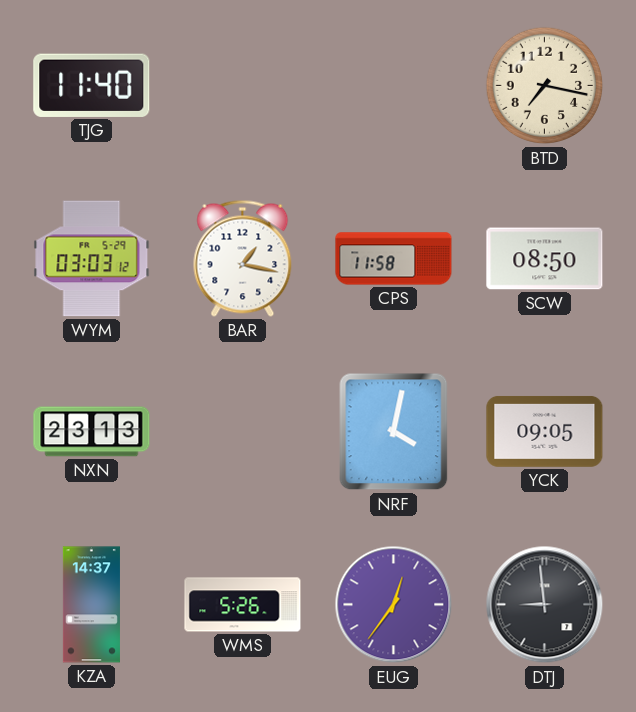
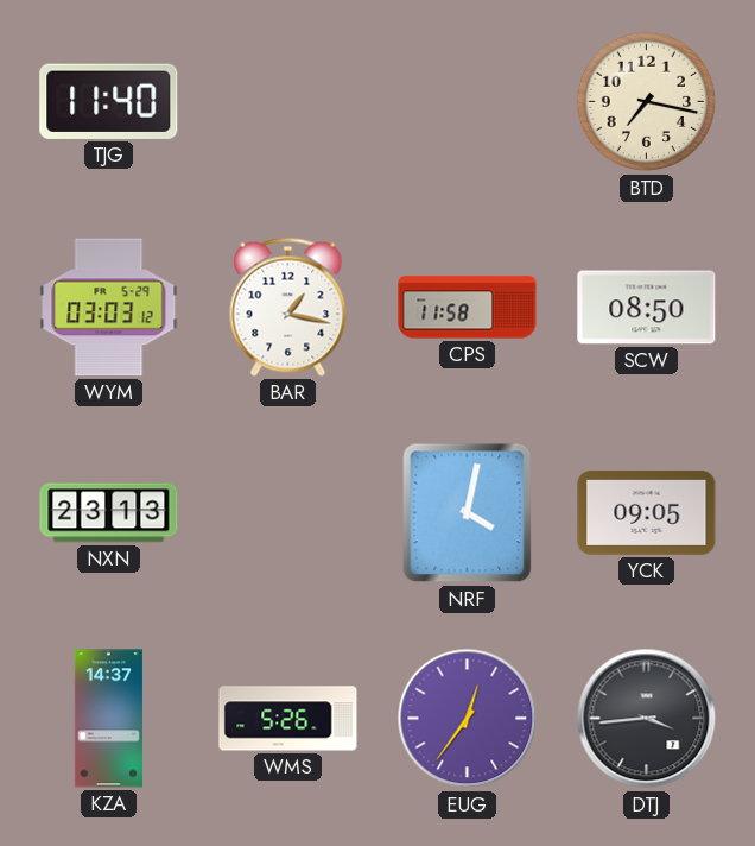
DTJ: 8:59 -> 3:44
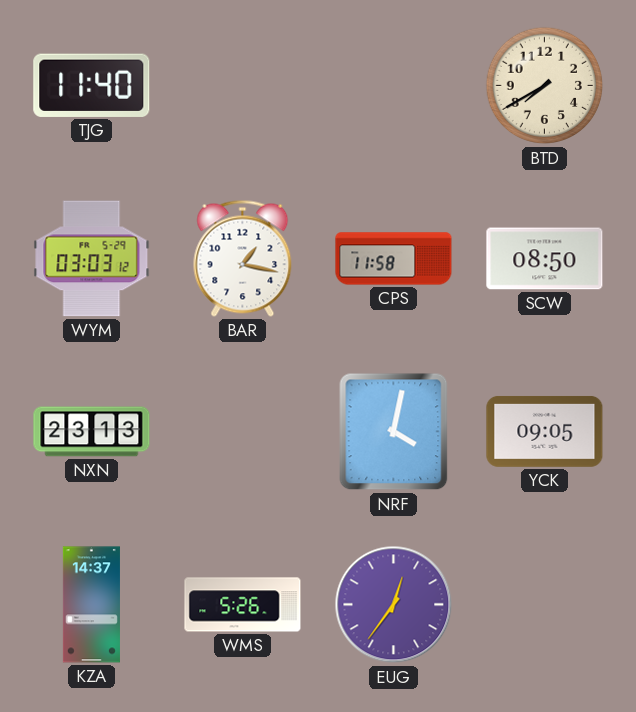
BTD: 7:17 -> 7:40
DTJ: 3:44 -> none
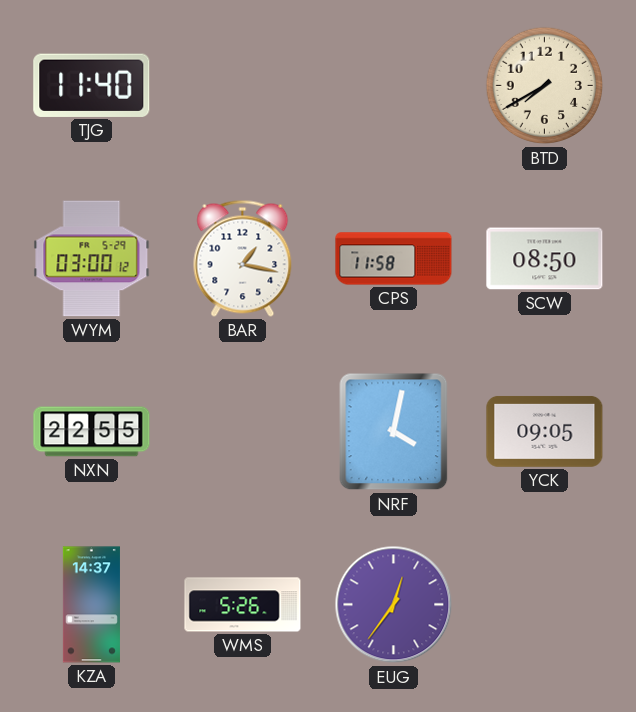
WYM: 03:03 -> 03:00
NXN: 23:13 -> 22:55
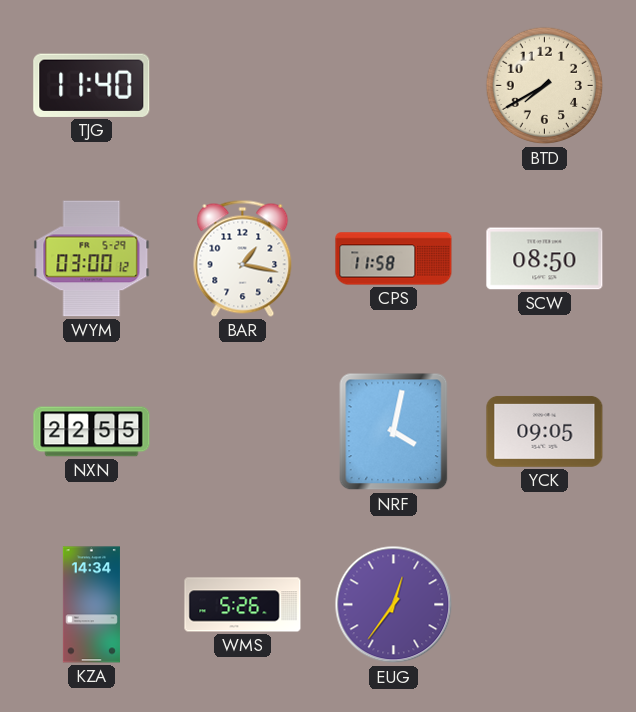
KZA: 14:37 -> 14:34
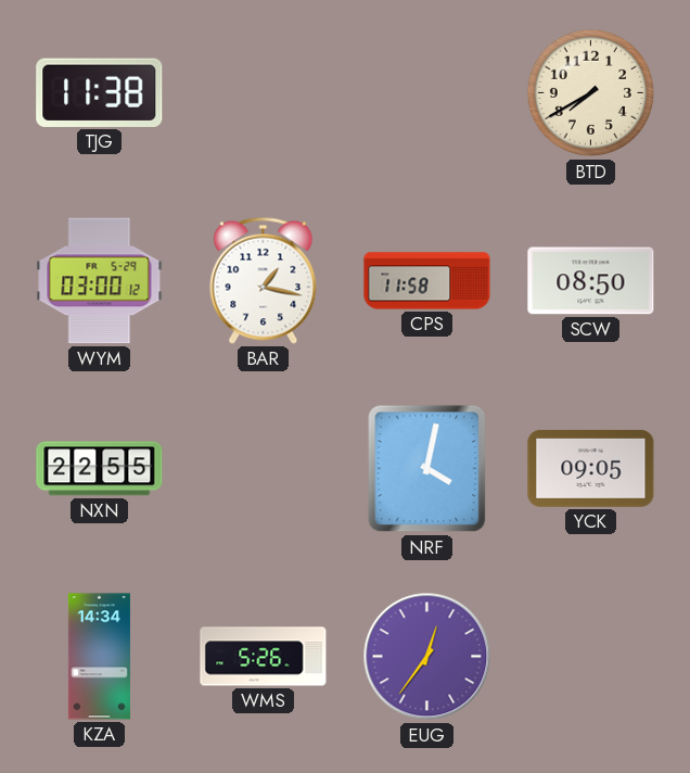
TJG: 11:40 -> 11:38
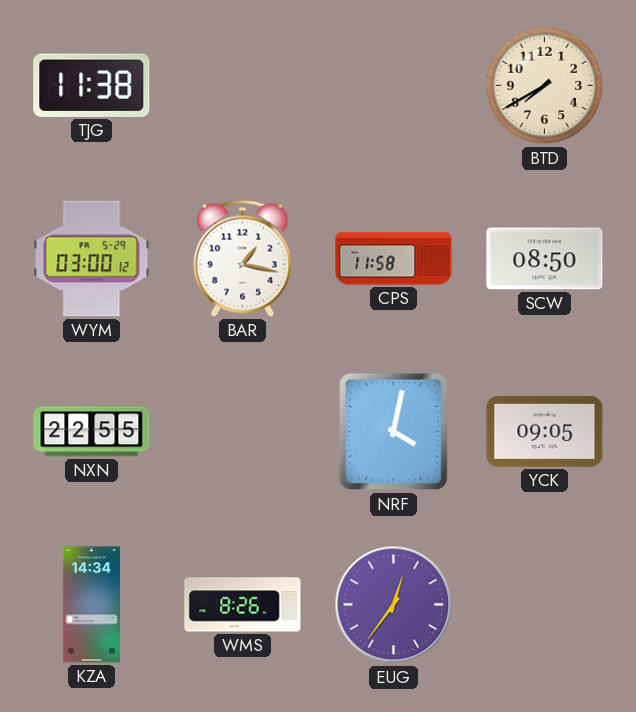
WMS: 5:26 -> 8:26
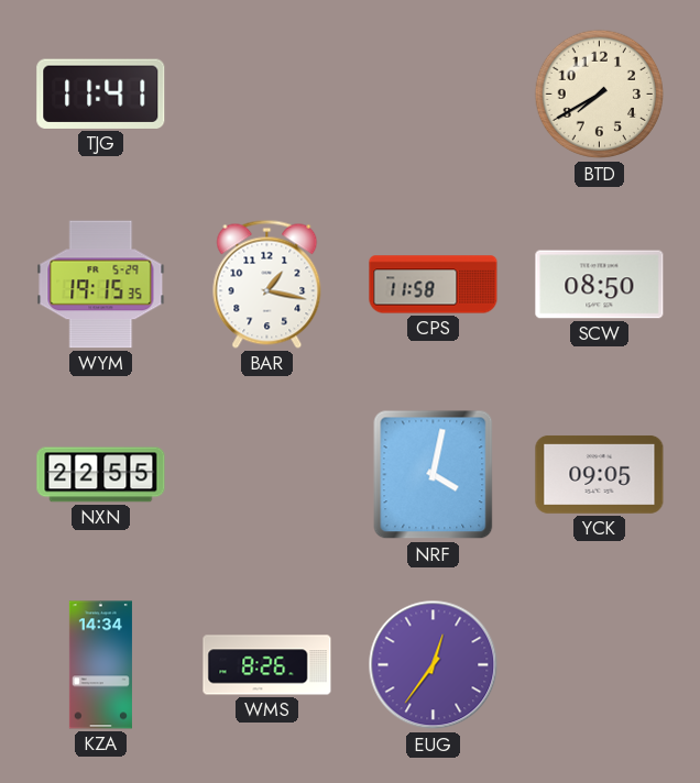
TJG: 11:38 -> 11:41
WYM: 03:00 -> 19:15
